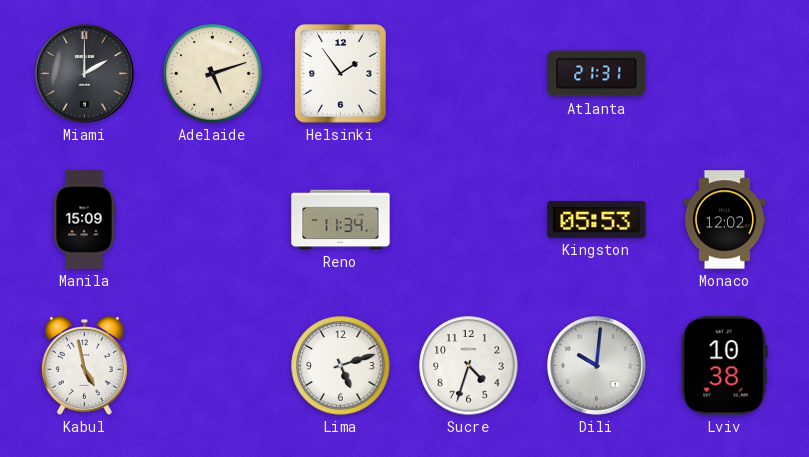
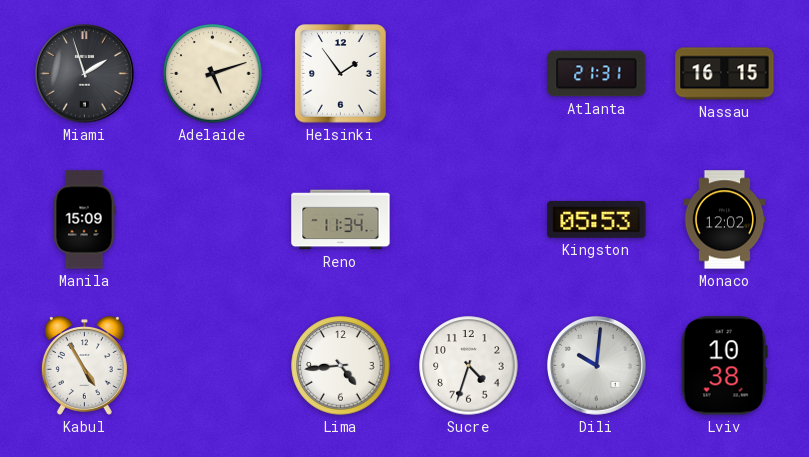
Miami: 2:00 -> 1:57
Nassau: none -> 16:15
Kabul: 4:58 -> 4:55
Lima: 5:12 -> 4:44
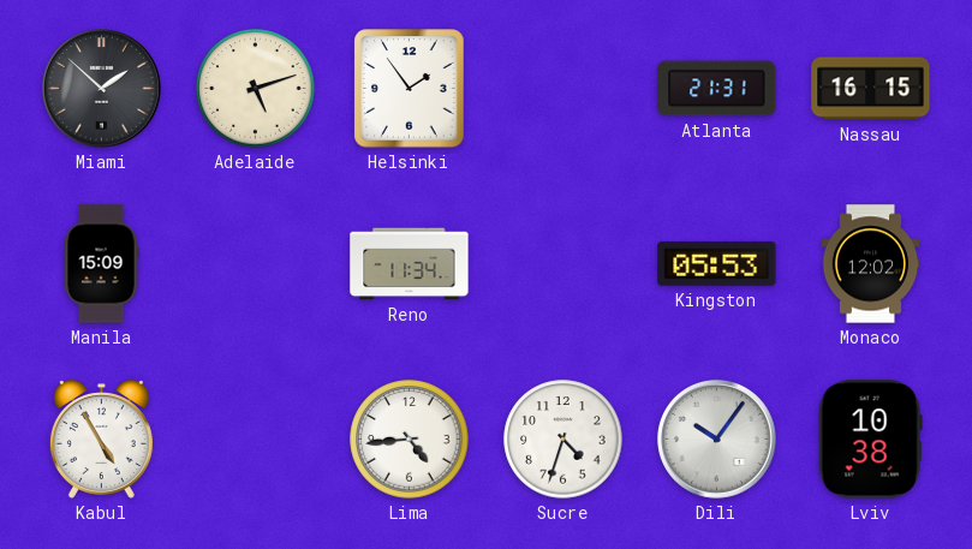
Miami: 1:57 -> 1:52
Dili: 10:01 -> 10:06
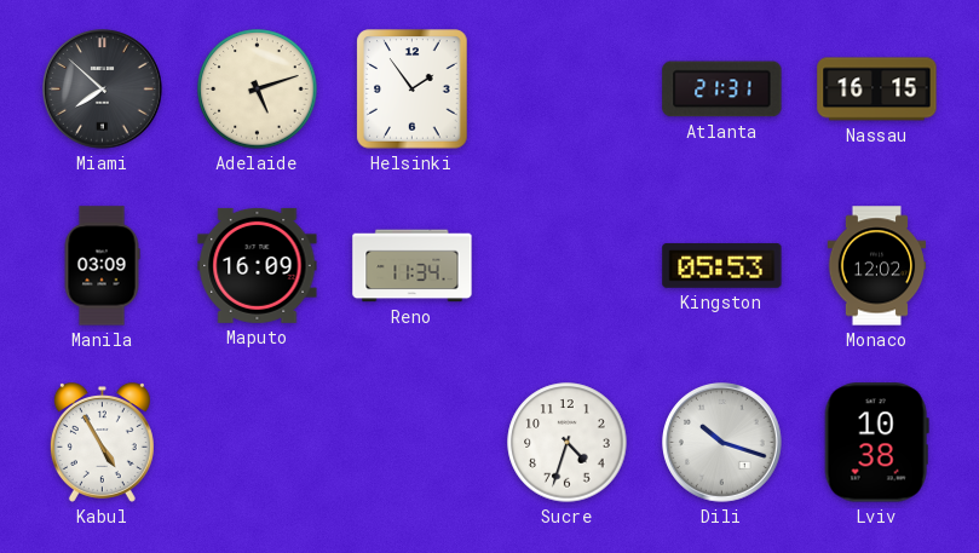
Miami: 1:52 -> 7:52
Manila: 15:09 -> 03:09
Maputo: none -> 16:09
Lima: 4:44 -> none
Dili: 10:06 -> 10:18
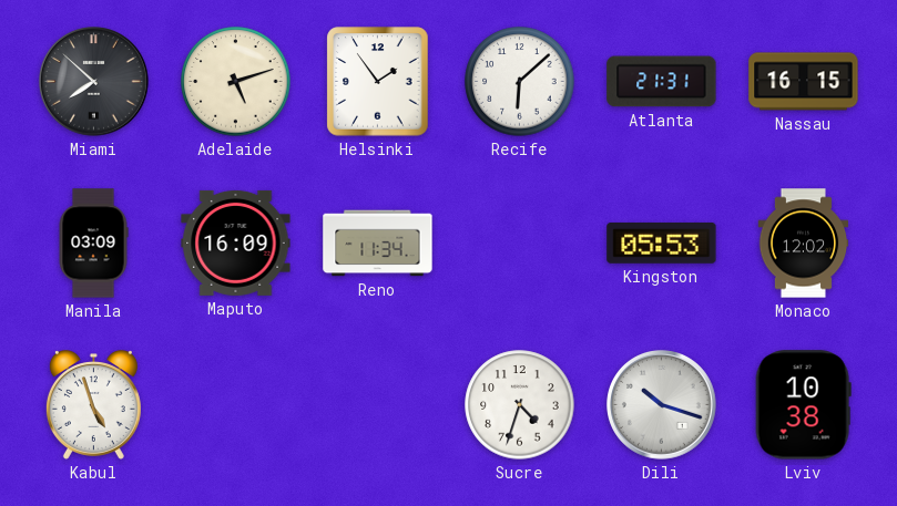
Recife: none -> 6:08
Kabul: 4:55 -> 4:57
